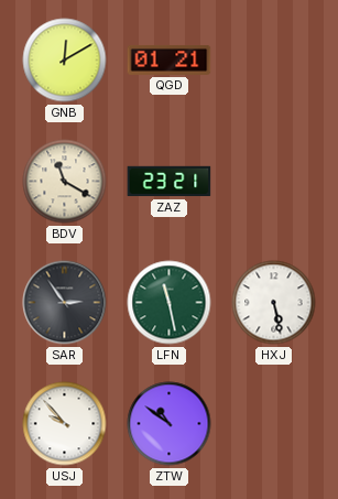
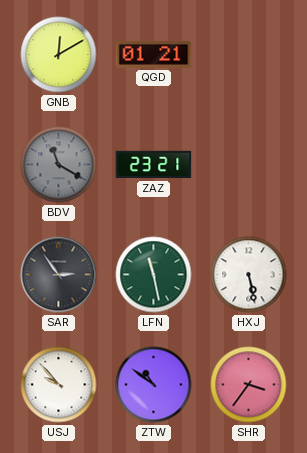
BDV dial: cream -> grey
SHR: none -> 3:36
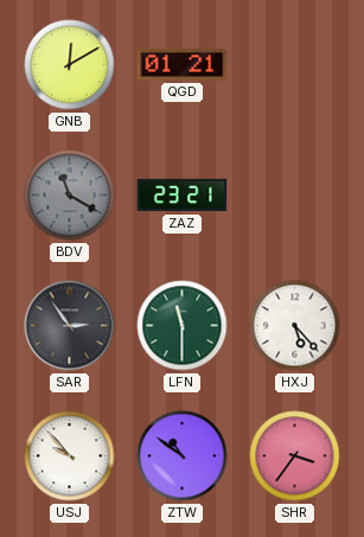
LFN: 11:28 -> 11:30
HXJ: 5:28 -> 5:23
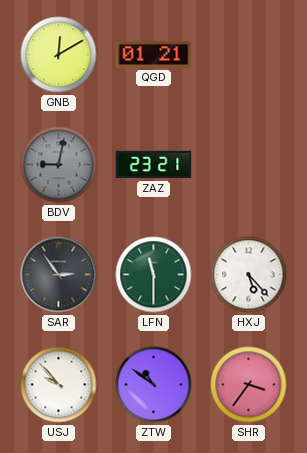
BDV: 11:20 -> 9:02
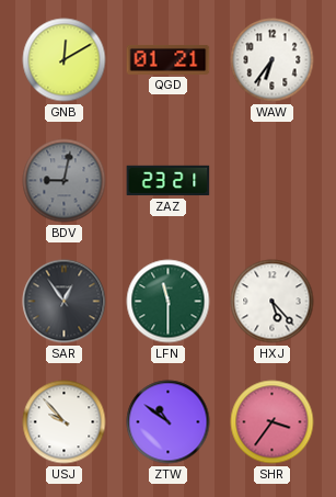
WAW: none -> 6:36
SAR: 2:54 -> 12:54
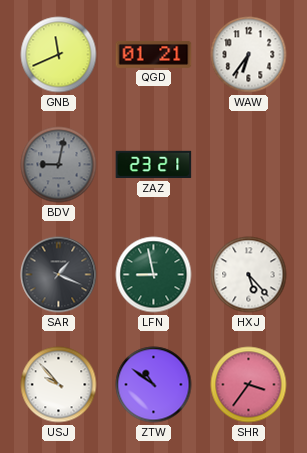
GNB: 12:10 -> 11:41
SAR: 12:54 -> 1:19
LFN: 11:30 -> 8:58
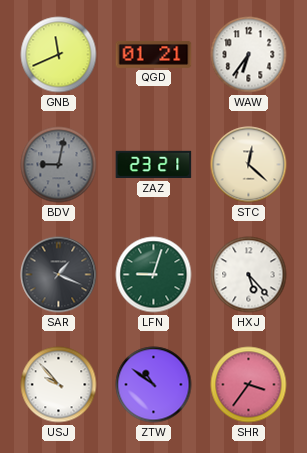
STC: none -> 12:22
LFN: 8:58 -> 9:03
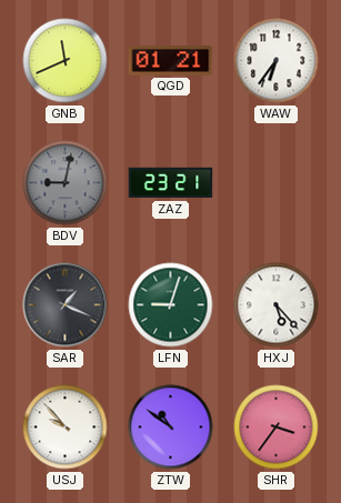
STC: 12:22 -> none
